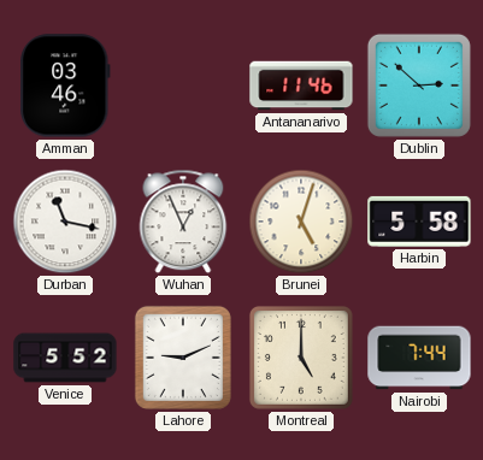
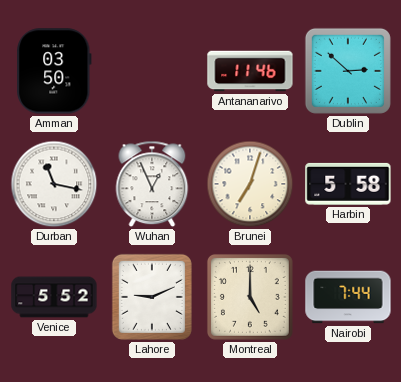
Amman: 03:46 -> 03:50
Brunei: 5:03 -> 7:03
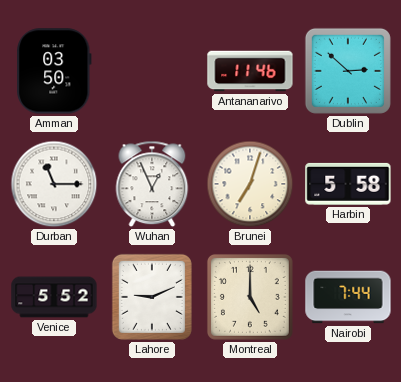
Durban: 11:17 -> 11:15
